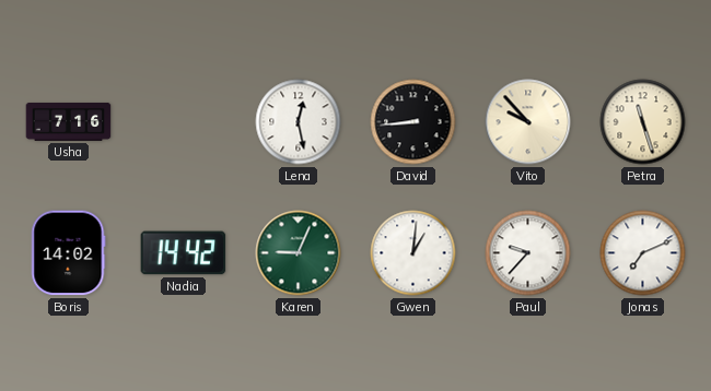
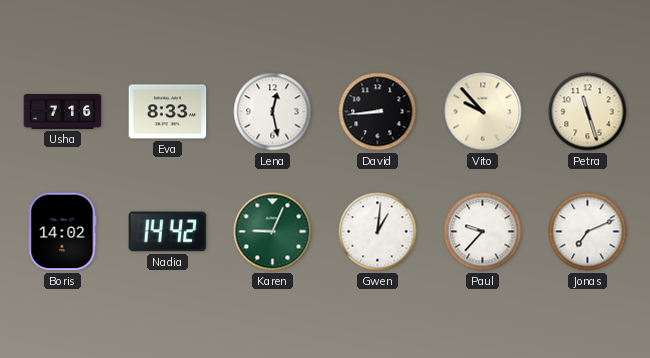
Eva: none -> 8:33
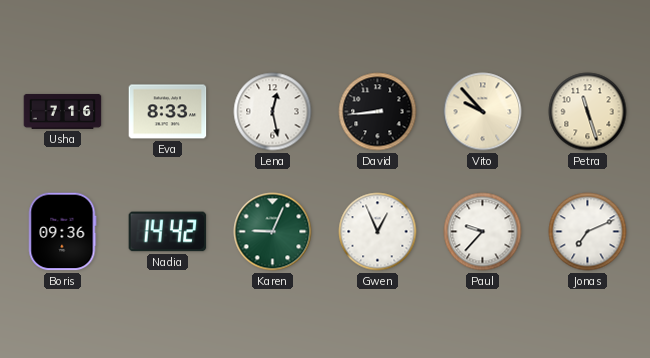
Boris: 14:02 -> 09:36
Gwen: 1:01 -> 12:56
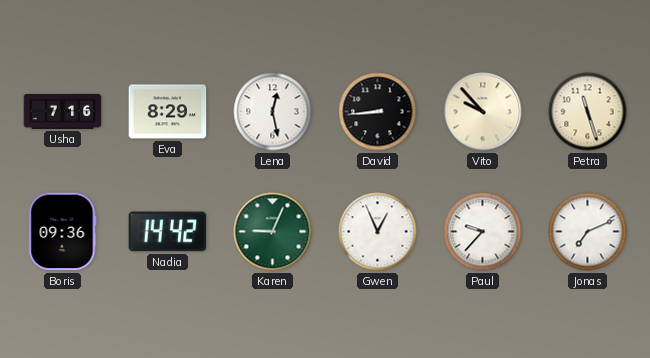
Eva: 8:33 -> 8:29
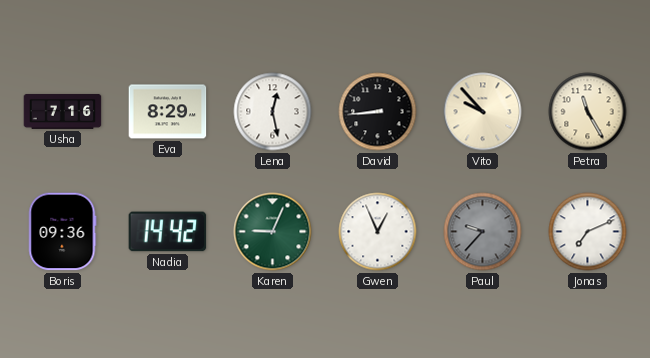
Petra: 11:27 -> 11:25
Paul dial: white -> grey
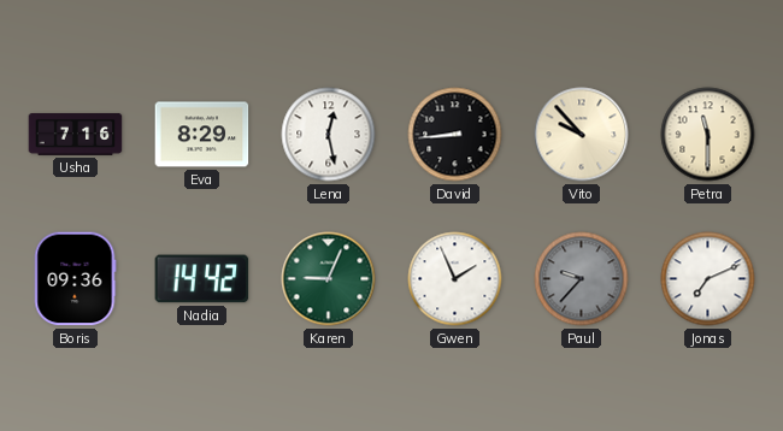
Petra: 11:25 -> 11:30
Gwen: 12:56 -> 1:56
